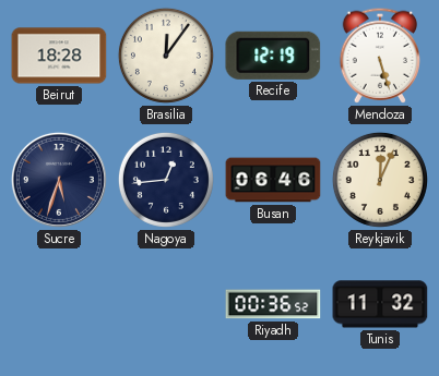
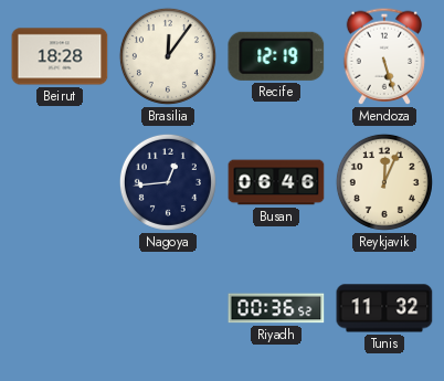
Sucre: 5:33 -> none
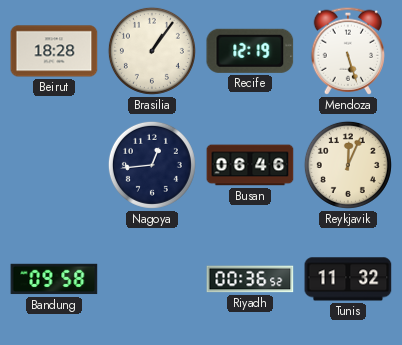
Brasilia: 12:06 -> 1:06
Bandung: none -> 09:58
